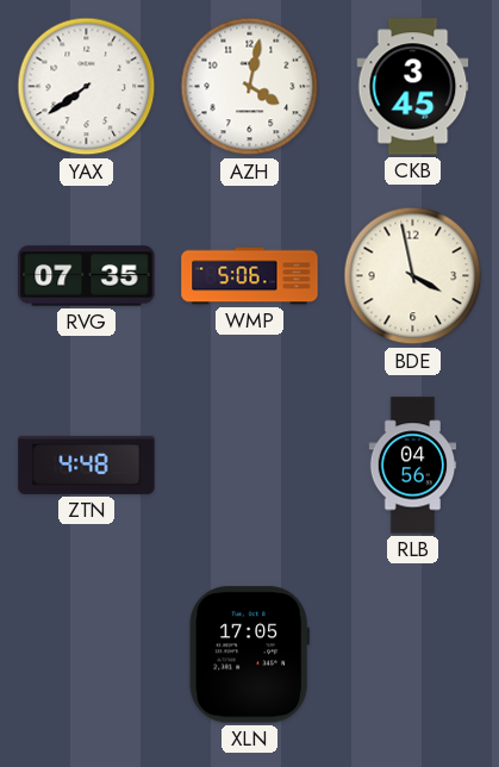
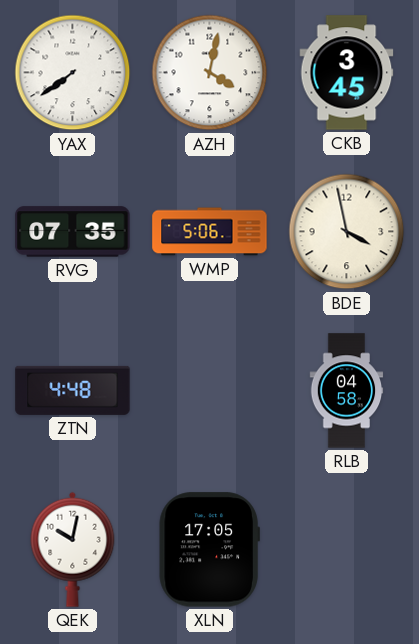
RLB: 04:56 -> 04:58
QEK: none -> 10:02
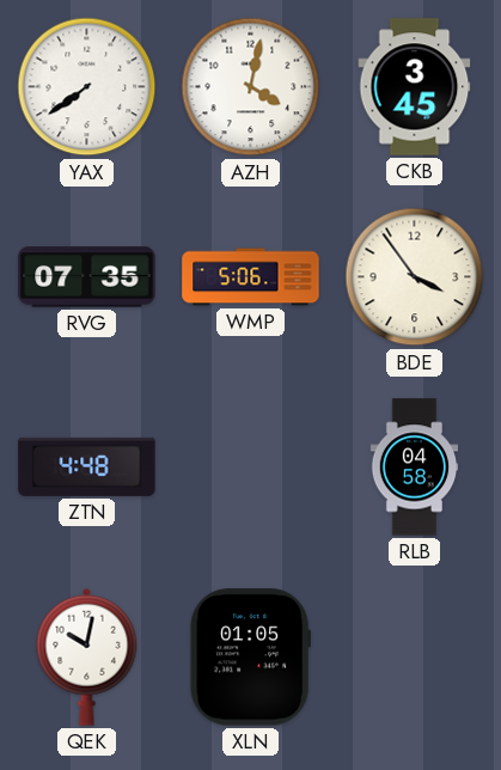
BDE: 3:58 -> 3:54
XLN: 17:05 -> 01:05
